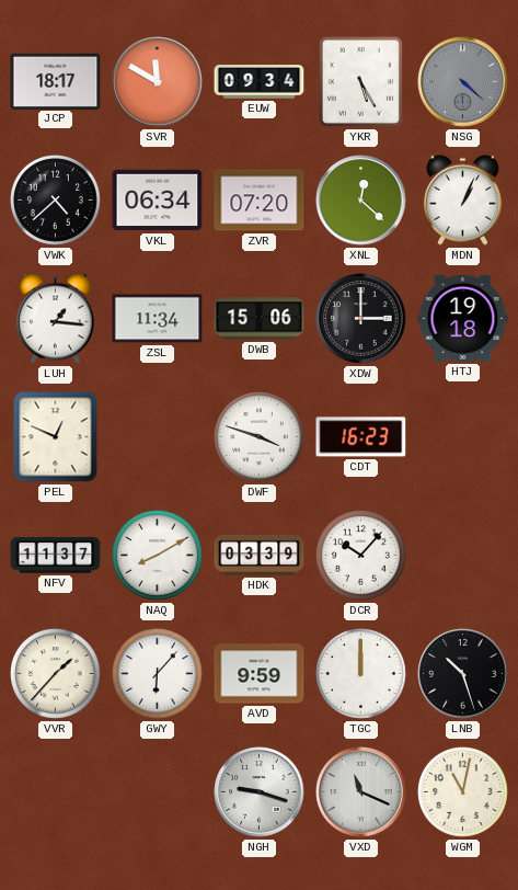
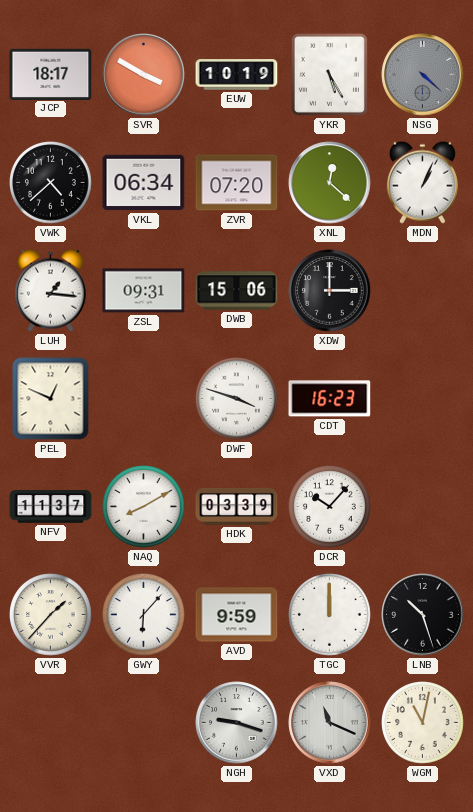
SVR: 11:50 -> 3:50
EUW: 09:34 -> 10:19
ZSL: 11:34 -> 09:31
HTJ: 19:18 -> none
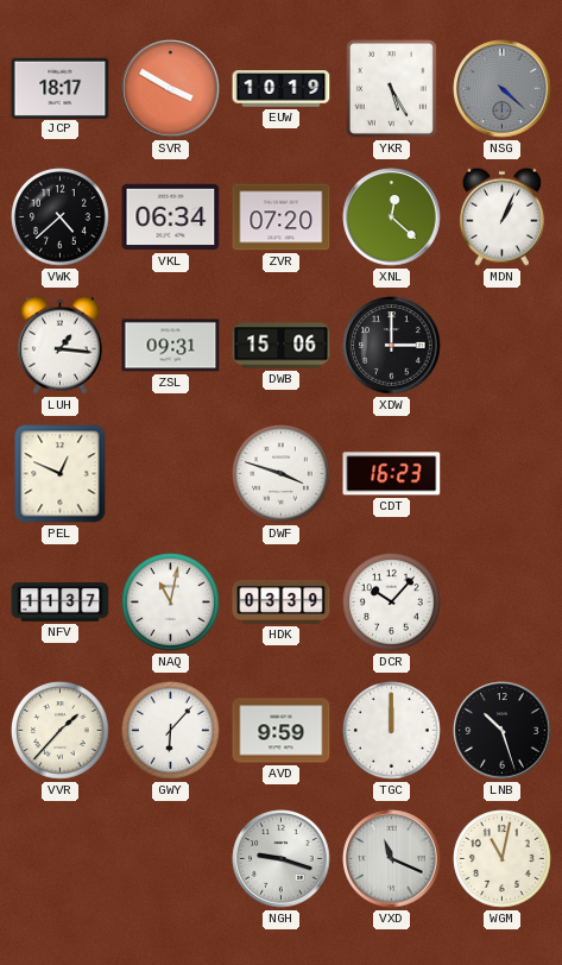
NAQ: 8:10 -> 11:02
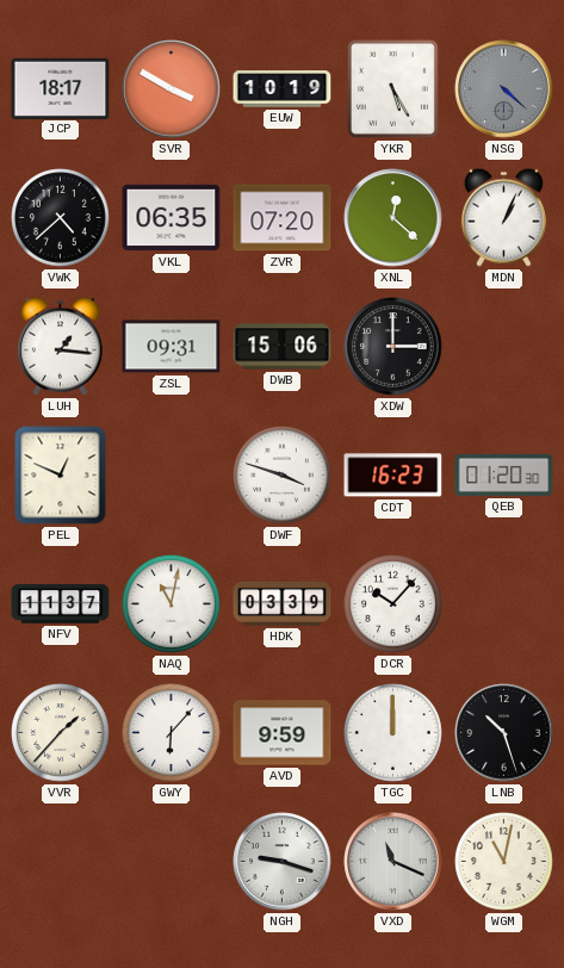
VKL: 06:34 -> 06:35
QEB: none -> 01:20
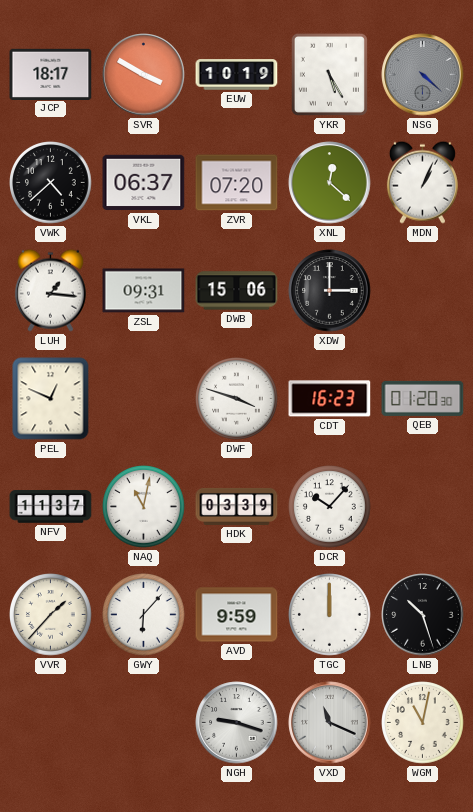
VKL: 06:35 -> 06:37
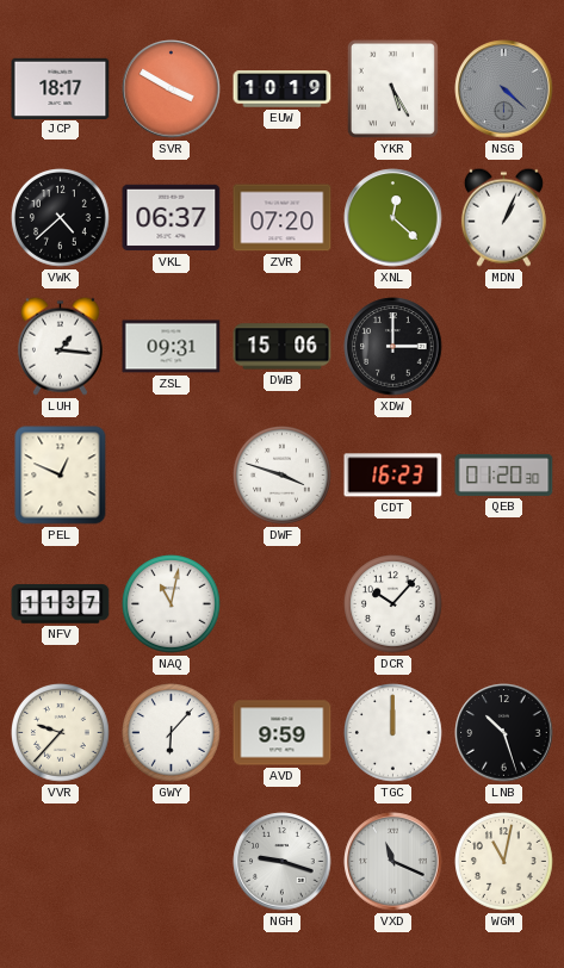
HDK: 03:39 -> none
VVR: 1:37 -> 9:37
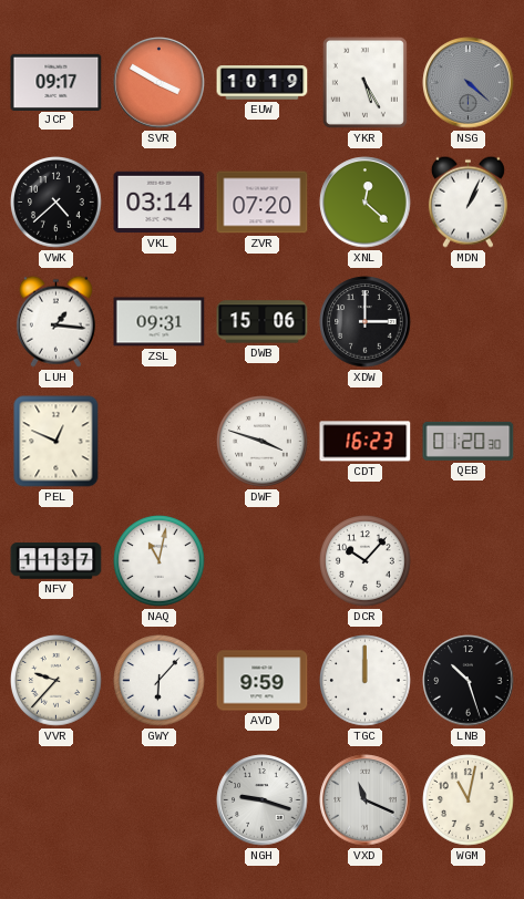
JCP: 18:17 -> 09:17
VKL: 06:37 -> 03:14
